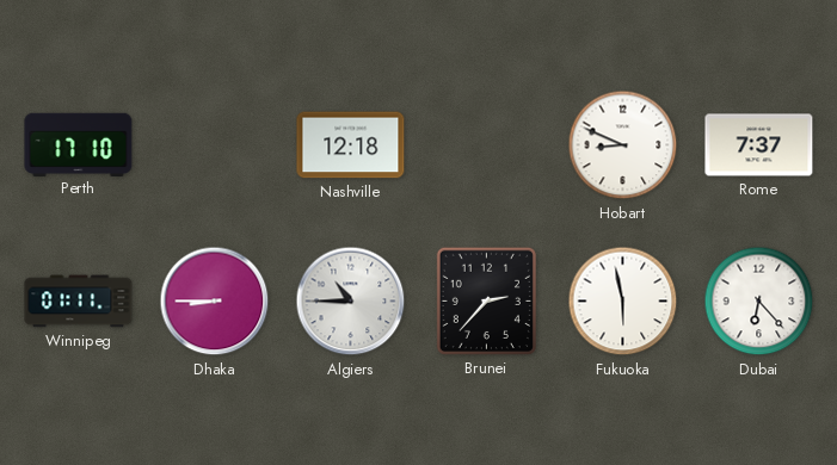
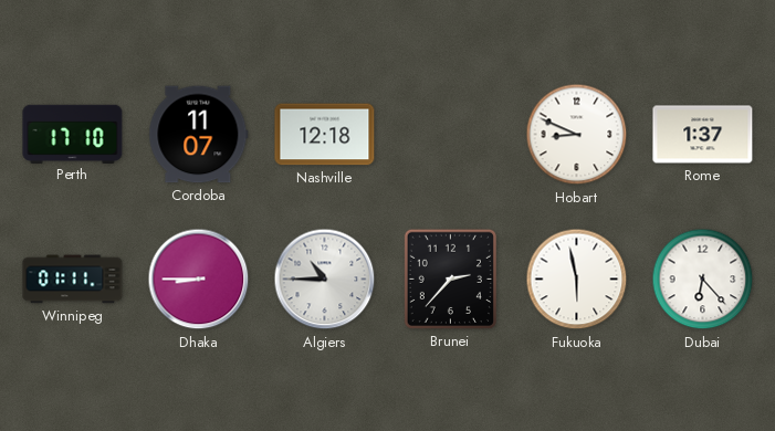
Cordoba: none -> 11:07
Rome: 7:37 -> 1:37
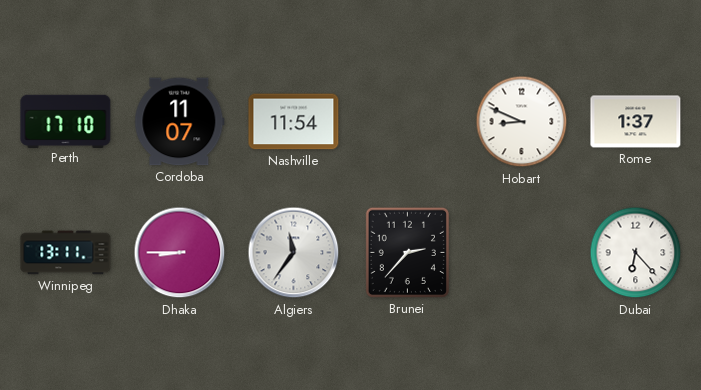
Nashville: 12:18 -> 11:54
Winnipeg: 01:11 -> 13:11
Algiers: 10:45 -> 11:36
Fukuoka: 5:58 -> none
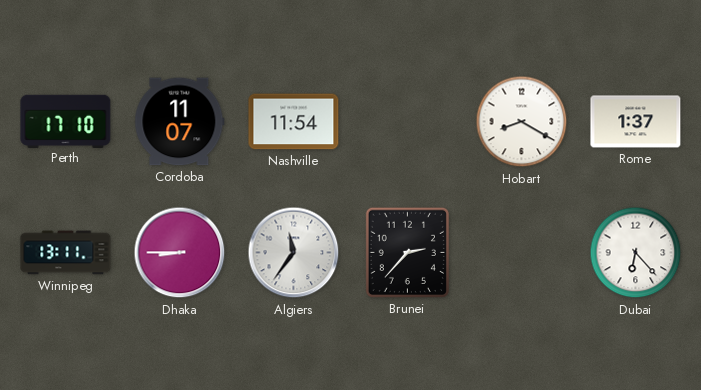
Hobart: 8:49 -> 8:20
